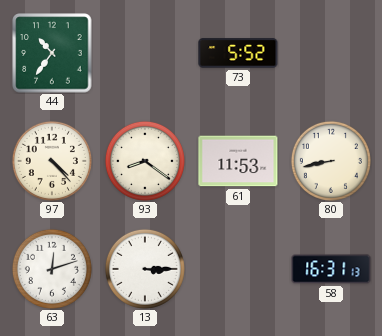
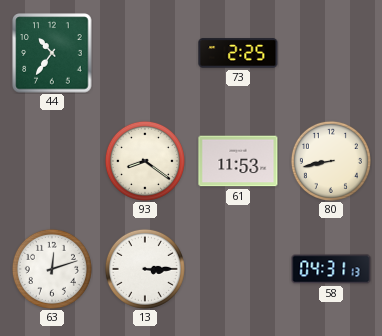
73: 5:52 -> 2:25
97: 4:23 -> none
58: 16:31 -> 04:31
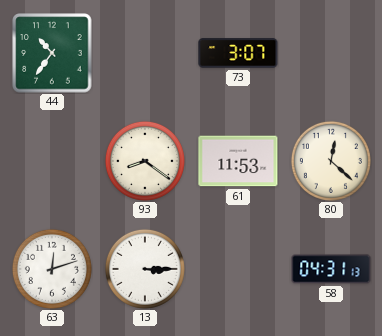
73: 2:25 -> 3:07
80: 8:43 -> 12:22
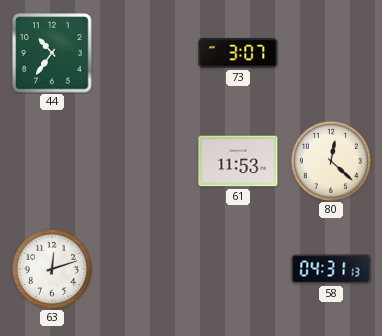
93: 8:21 -> none
13: 3:15 -> none
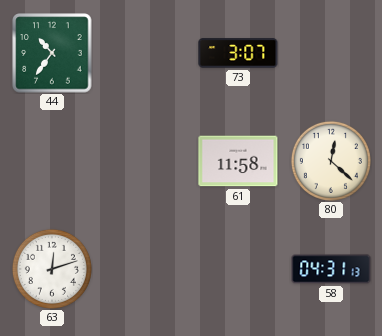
61: 11:53 -> 11:58
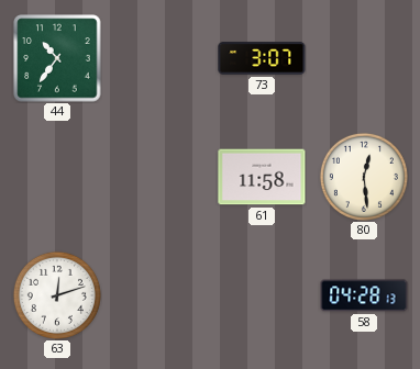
80: 12:22 -> 12:29
58: 04:31 -> 04:28
